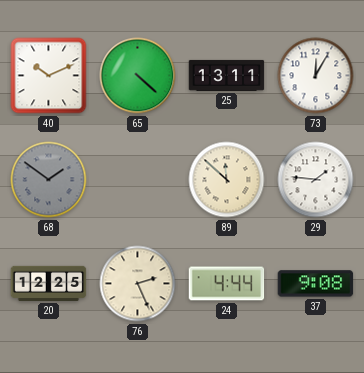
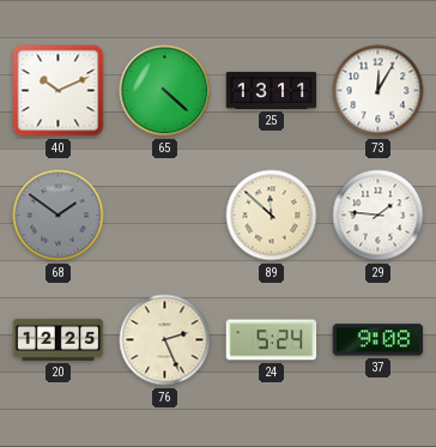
24: 4:44 -> 5:24
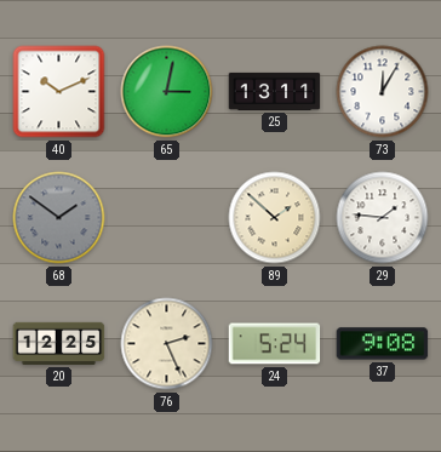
65: 4:22 -> 3:02
89: 11:52 -> 1:52
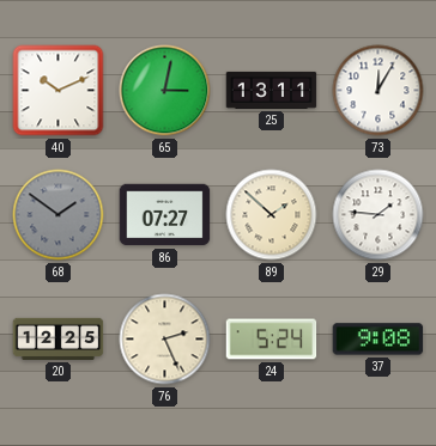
86: none -> 07:27
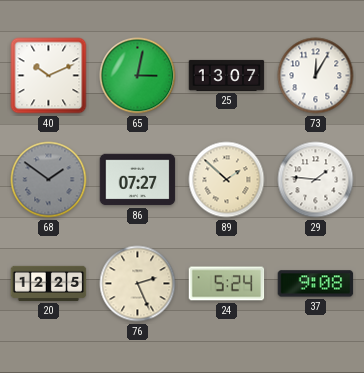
25: 13:11 -> 13:07
